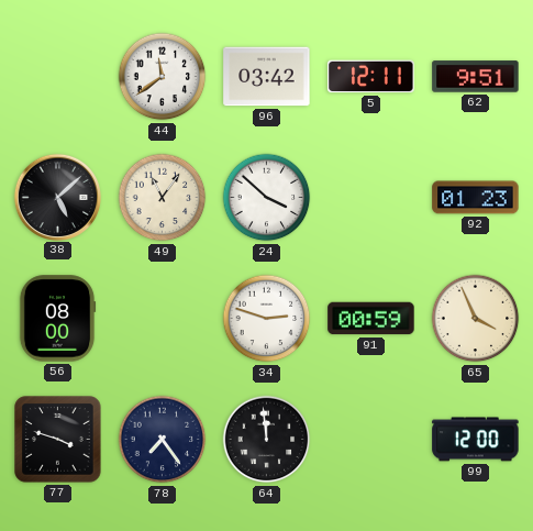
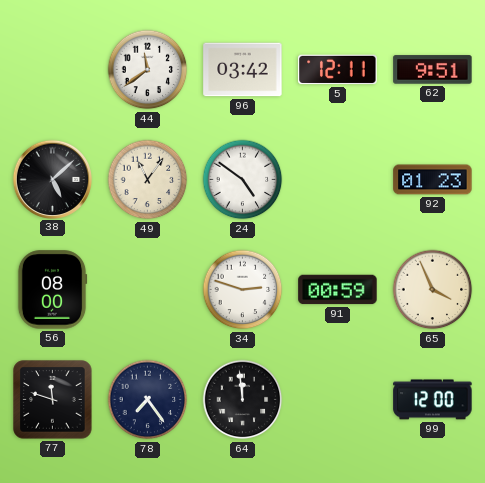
24: 3:52 -> 4:51
77: 3:48 -> 11:48
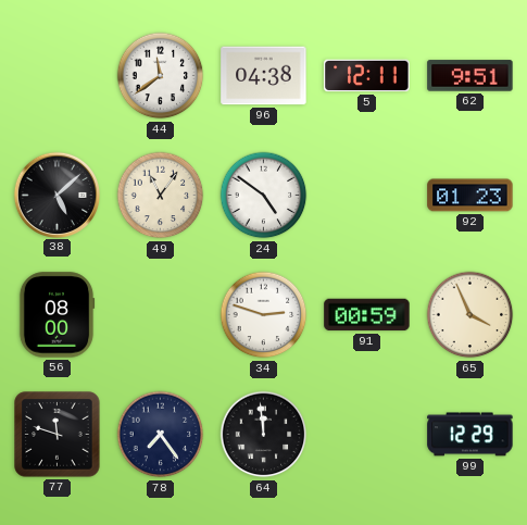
96: 03:42 -> 04:38
99: 12:00 -> 12:29
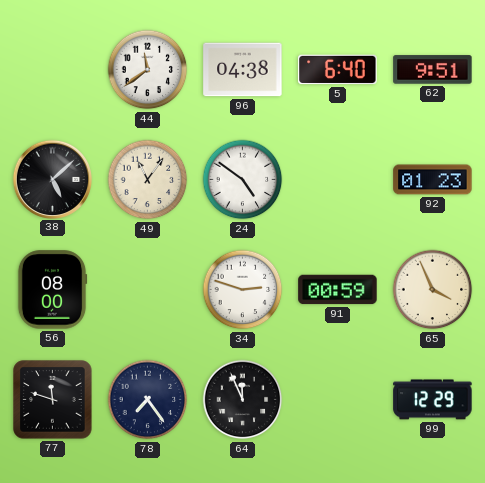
5: 12:11 -> 6:40
64: 11:59 -> 11:56
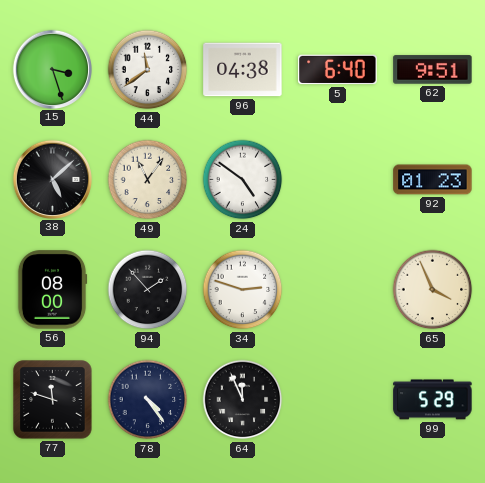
15: none -> 3:27
94: none -> 1:53
91: 00:59 -> none
78: 7:24 -> 4:24
99: 12:29 -> 5:29
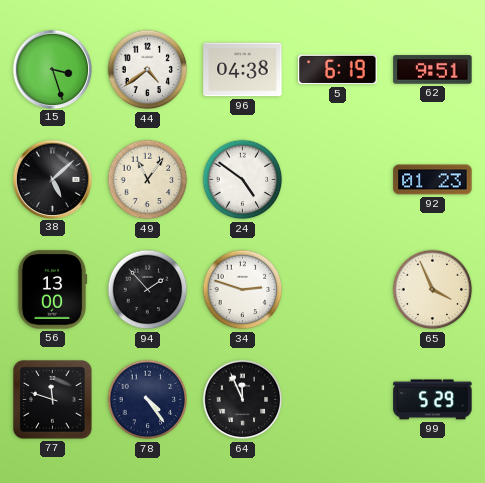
44: 11:39 -> 4:39
5: 6:40 -> 6:19
56: 08:00 -> 13:00
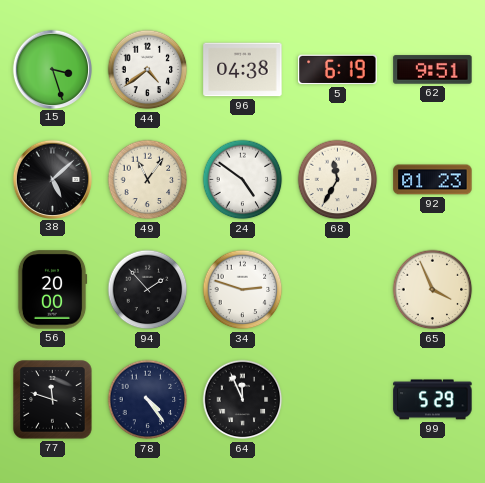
68: none -> 11:35
56: 13:00 -> 20:00
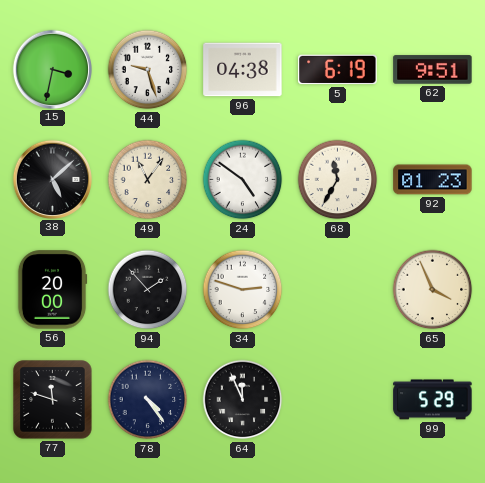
15: 3:27 -> 3:32
44: 4:39 -> 9:27
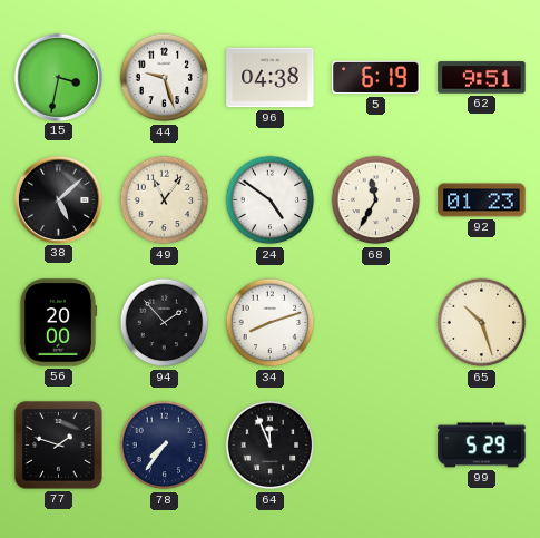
34: 2:48 -> 8:12
65: 3:56 -> 10:27
77: 11:48 -> 1:48
78: 4:24 -> 7:36
